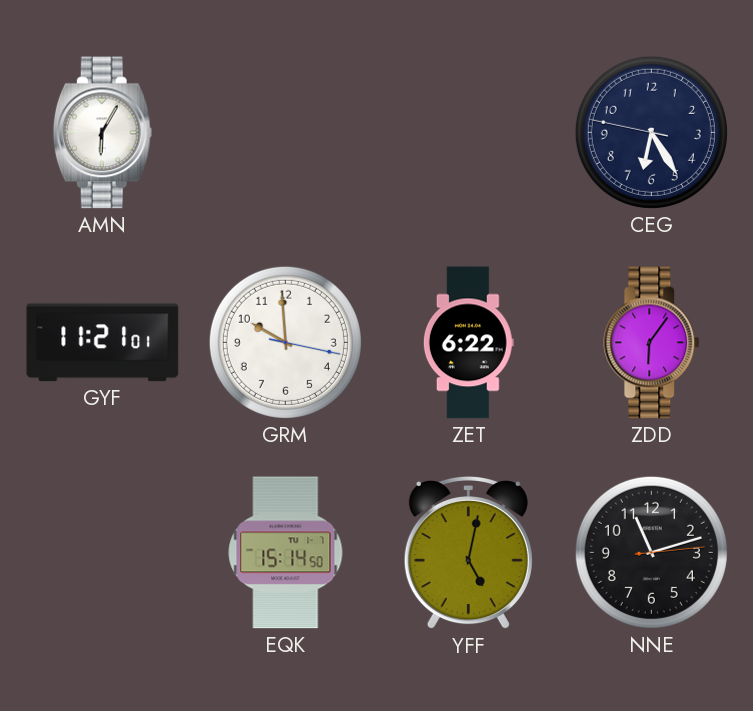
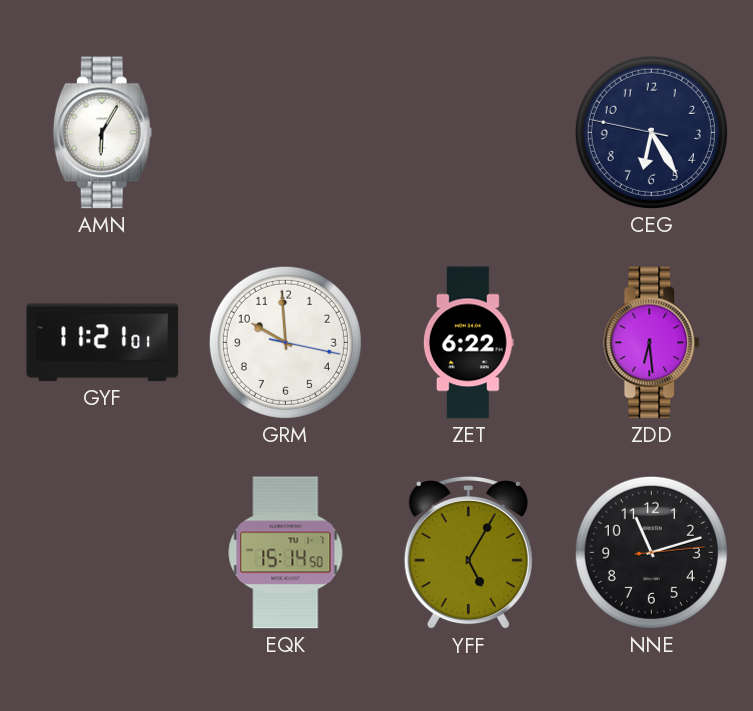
ZDD: 6:06 -> 6:29
YFF: 5:02 -> 5:05
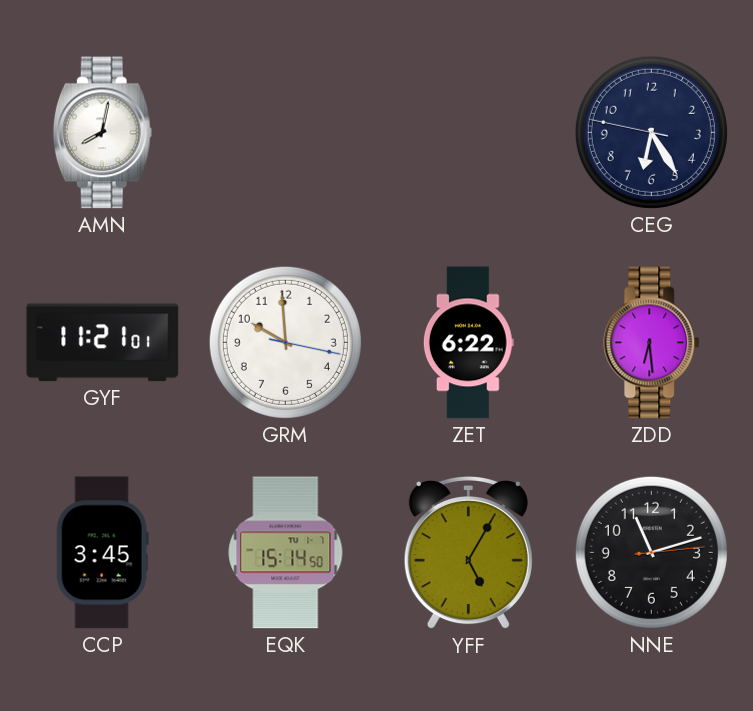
AMN: 6:05 -> 8:02
CCP: none -> 3:45
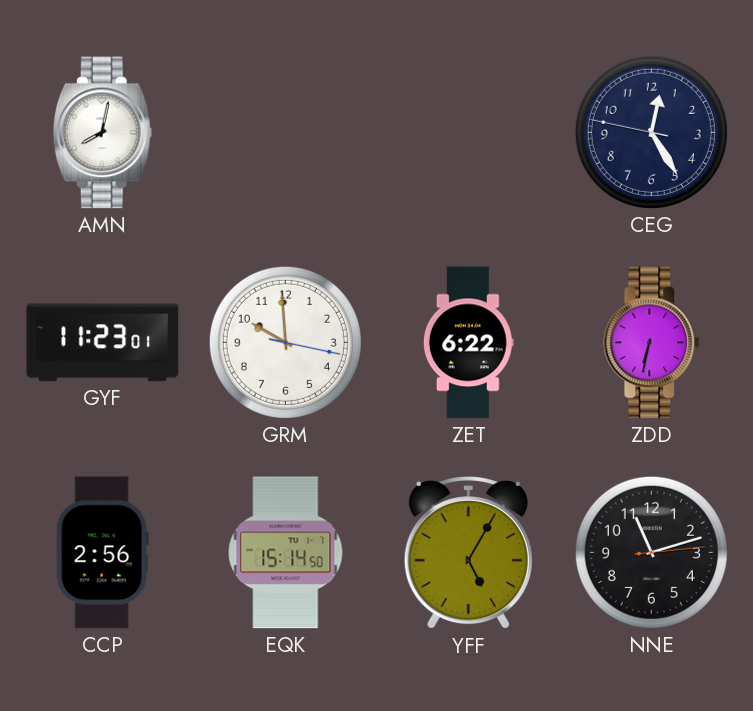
CEG: 6:24 -> 12:24
GYF: 11:21 -> 11:23
ZDD: 6:29 -> 6:32
CCP: 3:45 -> 2:56
